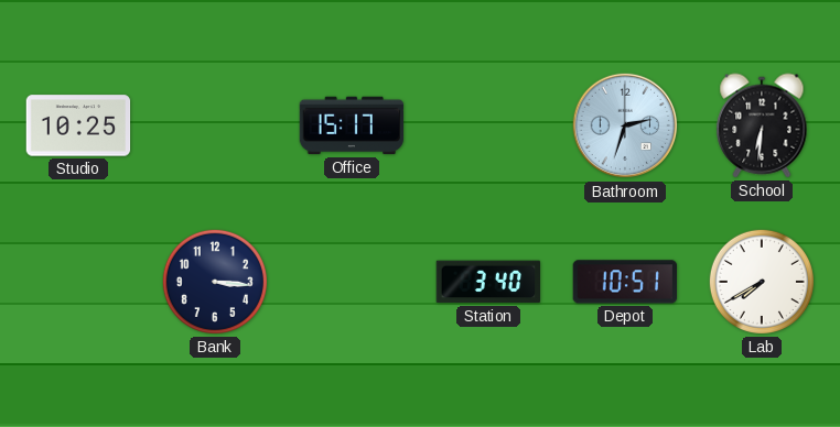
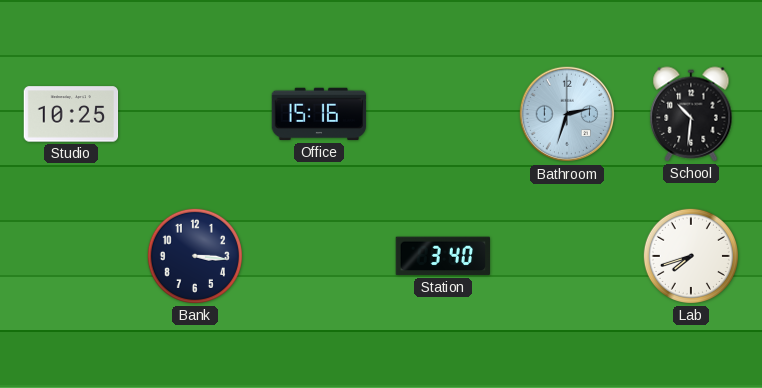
Office: 15:17 -> 15:16
School: 6:31 -> 10:31
Depot: 10:51 -> none
Lab: 7:40 -> 7:42
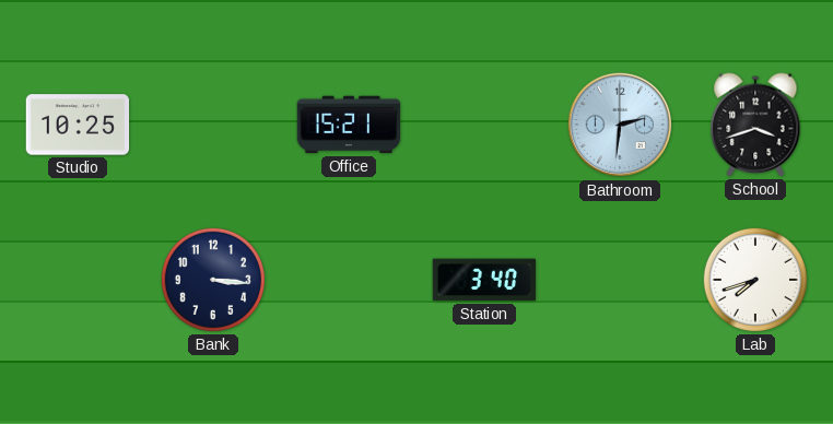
Office: 15:16 -> 15:21
Bathroom: 2:33 -> 2:31
School: 10:31 -> 3:42
